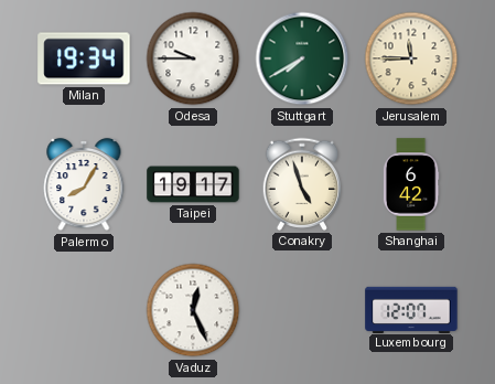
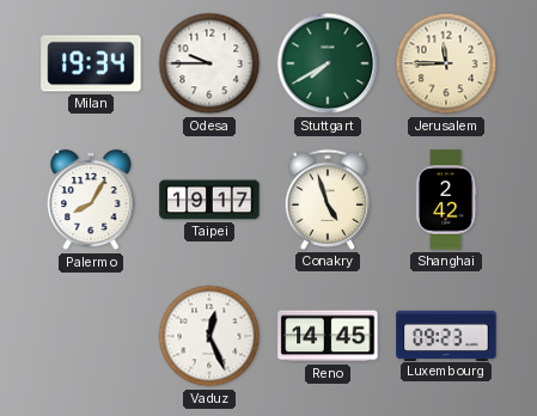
Shanghai: 6:42 -> 2:42
Reno: none -> 14:45
Luxembourg: 12:07 -> 09:23
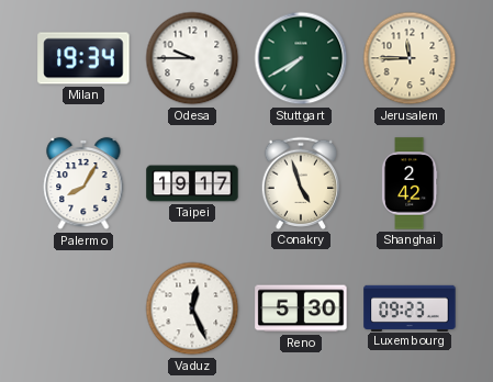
Reno: 14:45 -> 5:30
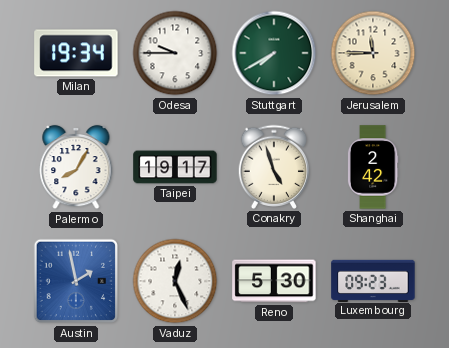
Austin: none -> 1:58
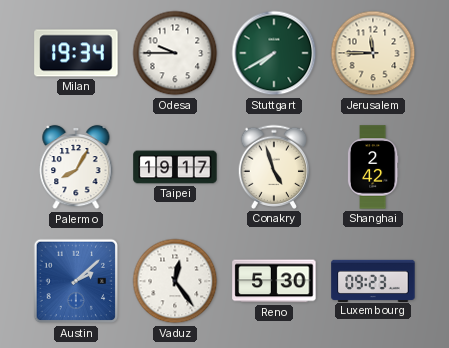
Austin: 1:58 -> 2:08
Vaduz: 12:26 -> 12:24
